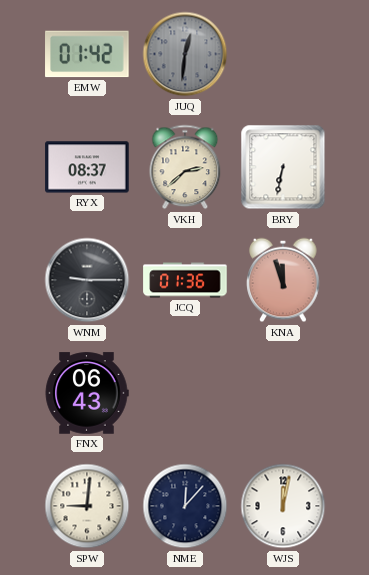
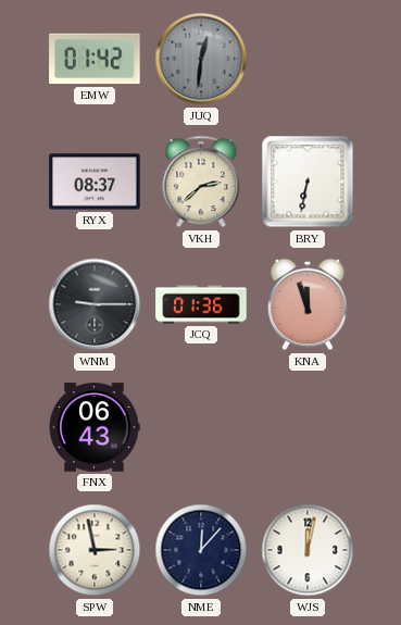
SPW: 9:01 -> 2:58
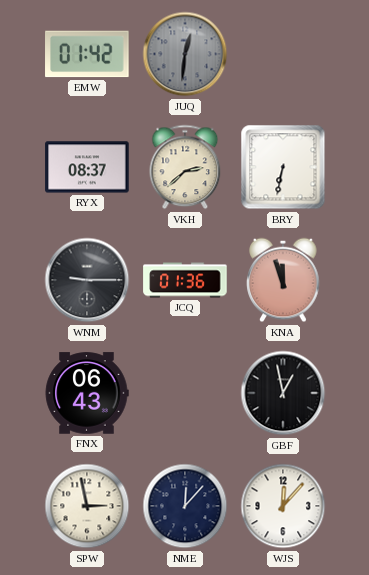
GBF: none -> 12:58
WJS: 12:02 -> 12:07
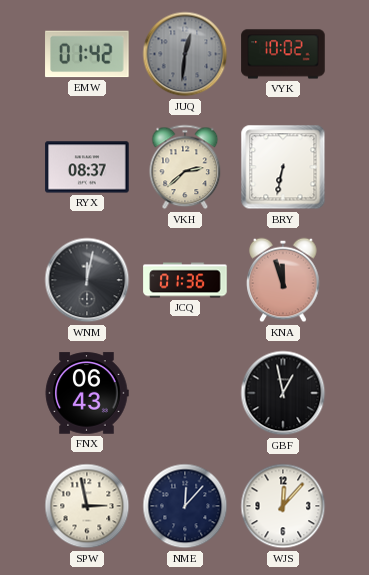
VYK: none -> 10:02
WNM: 9:15 -> 12:02
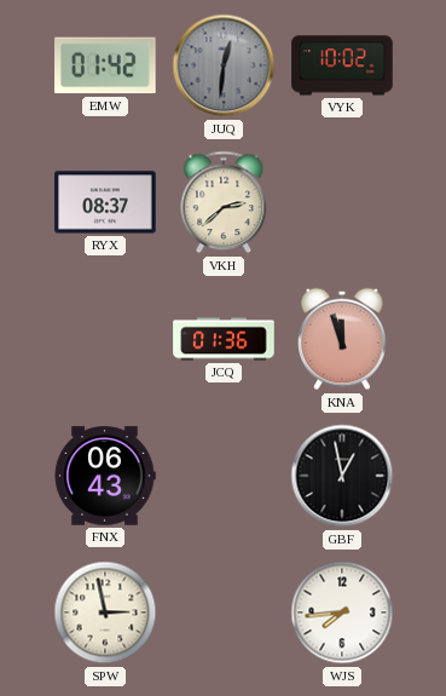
BRY: 6:32 -> none
WNM: 12:02 -> none
NME: 12:07 -> none
WJS: 12:07 -> 7:44
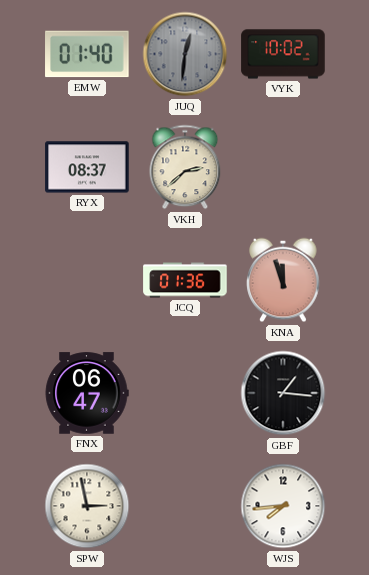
EMW: 01:42 -> 01:40
FNX: 06:43 -> 06:47
GBF: 12:58 -> 1:16
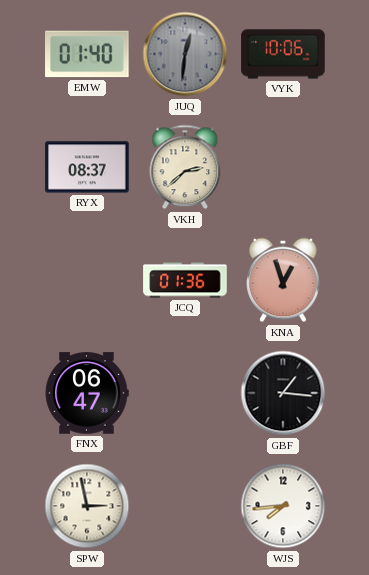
VYK: 10:02 -> 10:06
KNA: 11:57 -> 12:57
